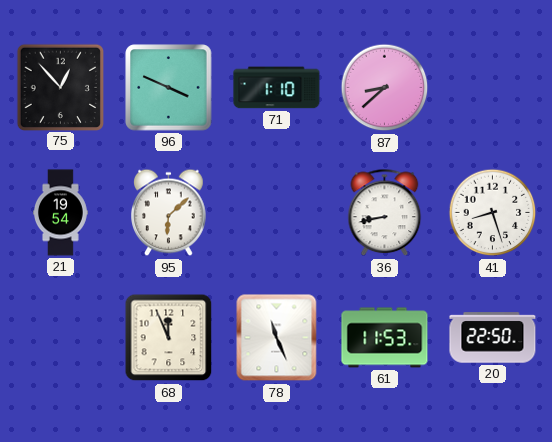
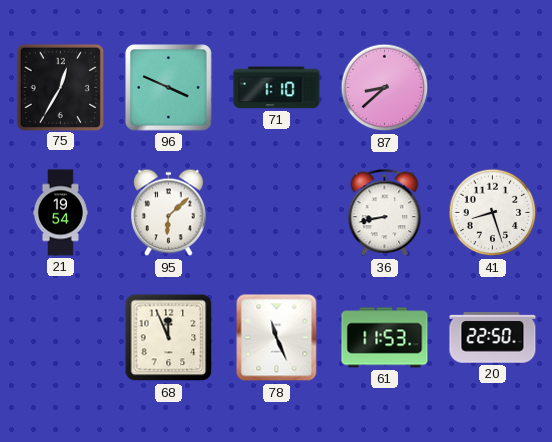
75: 12:53 -> 12:35
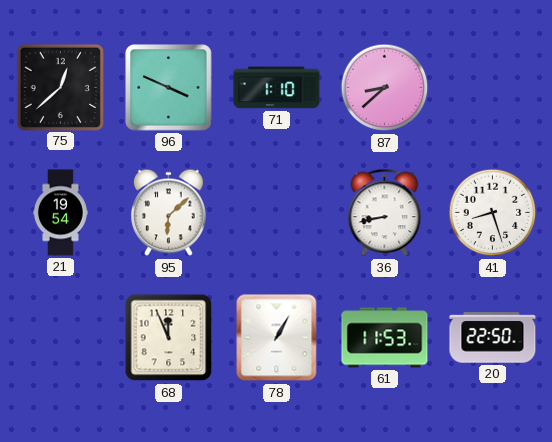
75: 12:35 -> 12:38
78: 11:26 -> 1:05
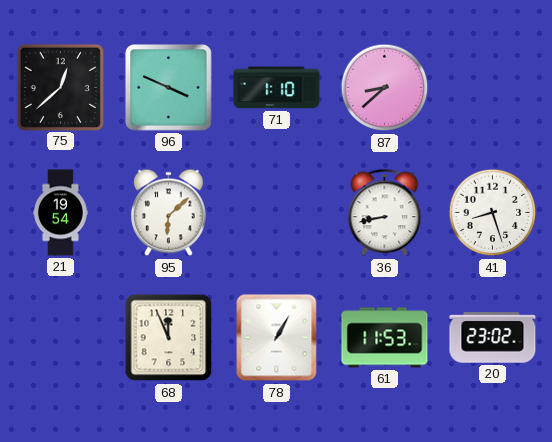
20: 22:50 -> 23:02
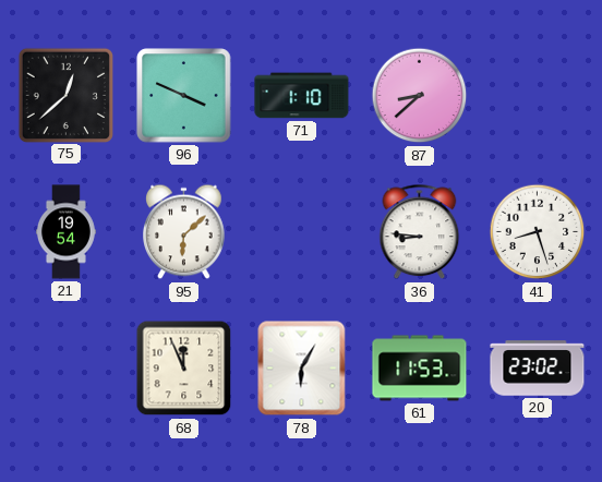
36: 8:43 -> 8:46
78: 1:05 -> 6:05
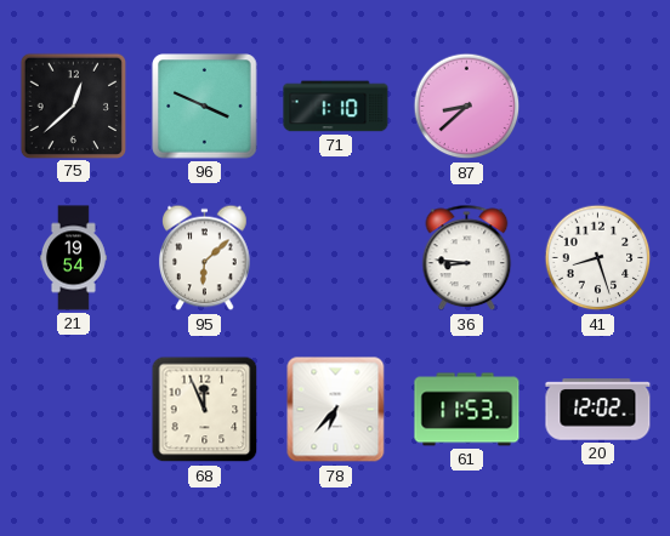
78: 6:05 -> 6:37
20: 23:02 -> 12:02
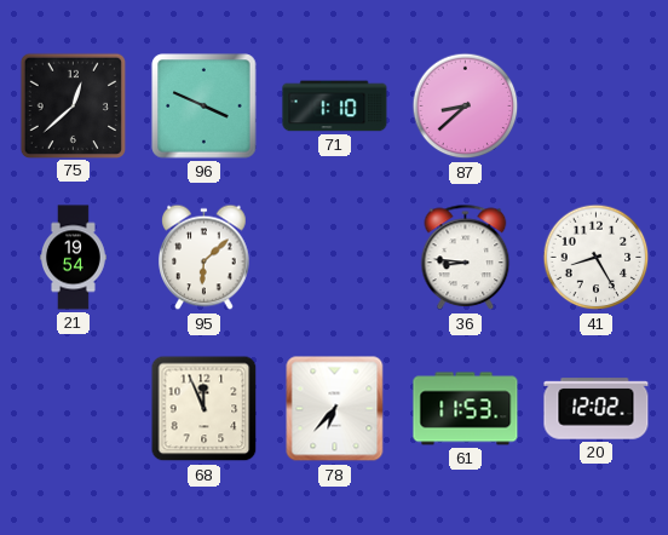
41: 8:27 -> 8:25
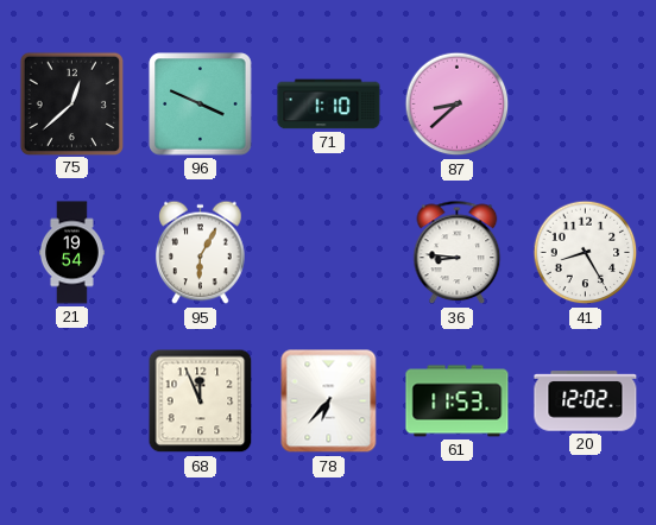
95: 6:08 -> 6:05
